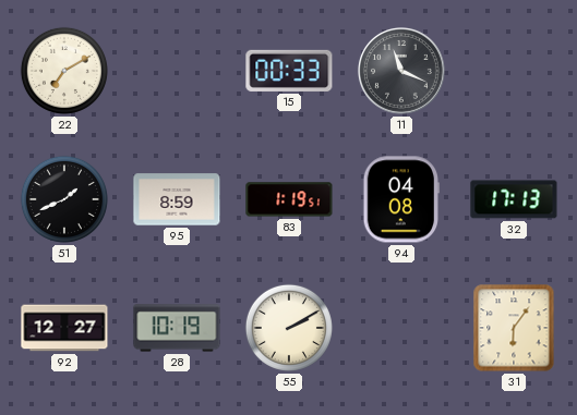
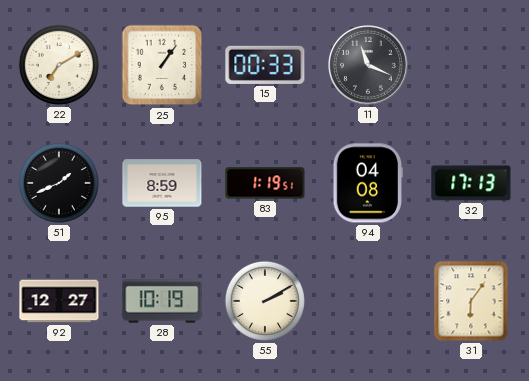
25: none -> 1:06
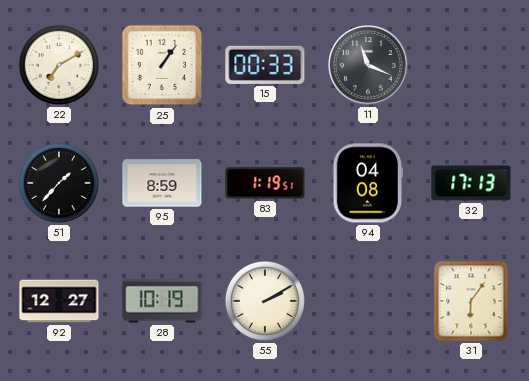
51: 1:41 -> 1:37
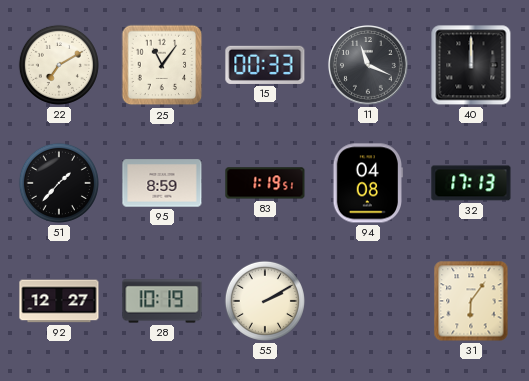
25: 1:06 -> 11:06
40: none -> 12:00
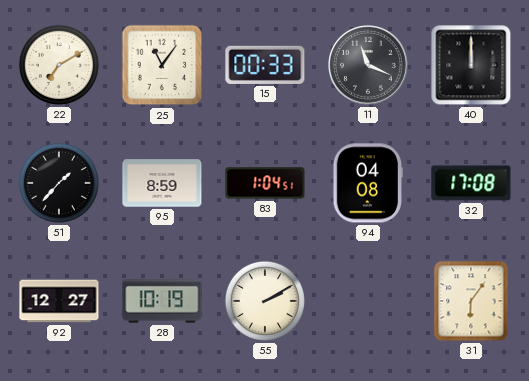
83: 1:19 -> 1:04
32: 17:13 -> 17:08
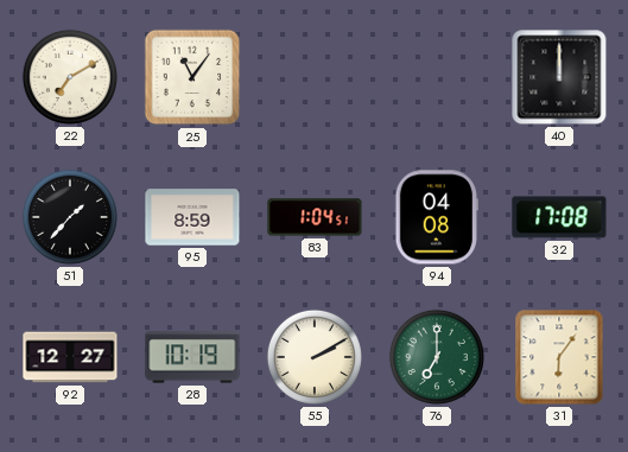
15: 00:33 -> none
11: 11:19 -> none
76: none -> 7:00
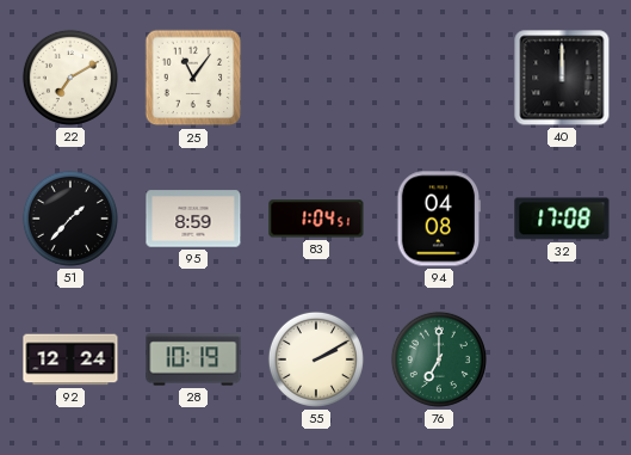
92: 12:27 -> 12:24
31: 6:06 -> none
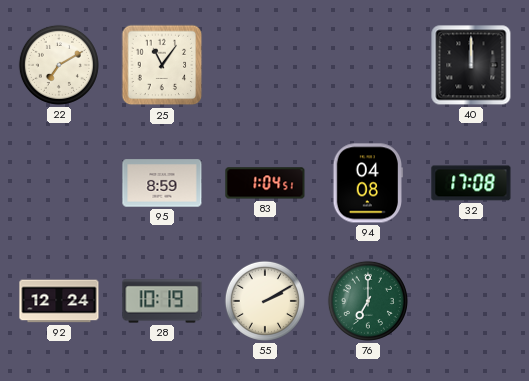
51: 1:37 -> none
